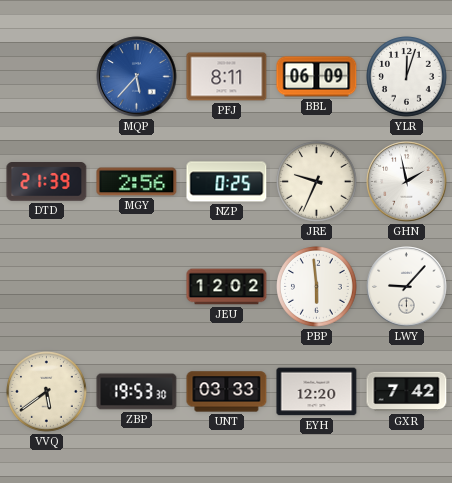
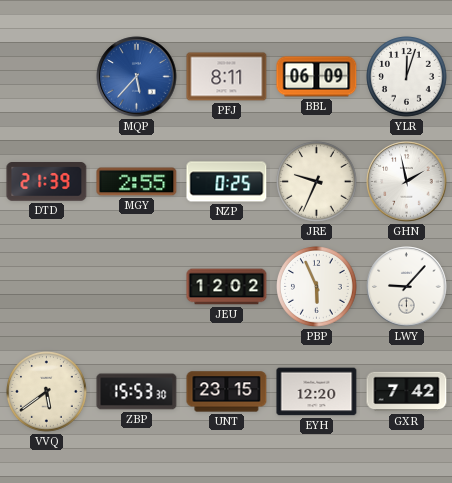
MGY: 2:56 -> 2:55
PBP: 5:59 -> 5:56
ZBP: 19:53 -> 15:53
UNT: 03:33 -> 23:15
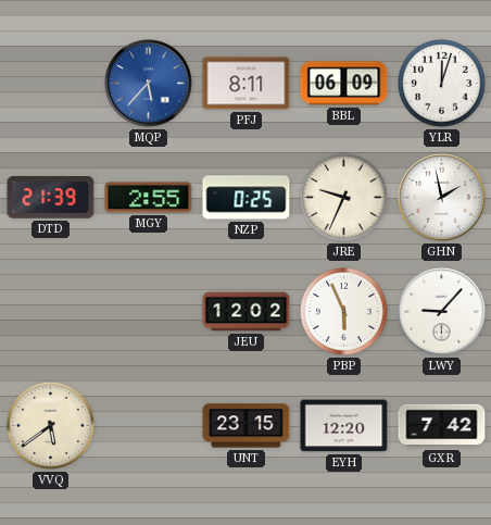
ZBP: 15:53 -> none
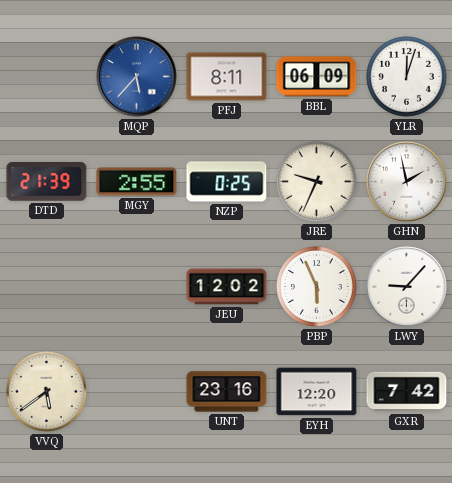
UNT: 23:15 -> 23:16
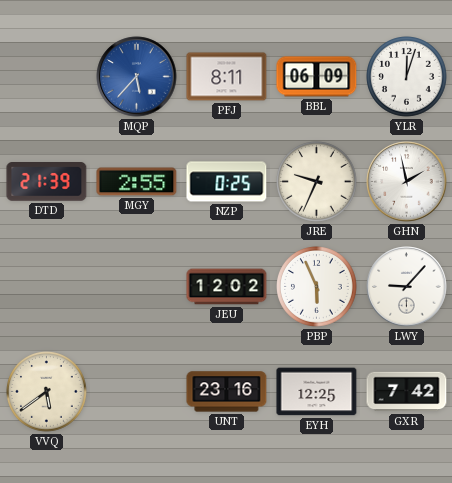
EYH: 12:20 -> 12:25
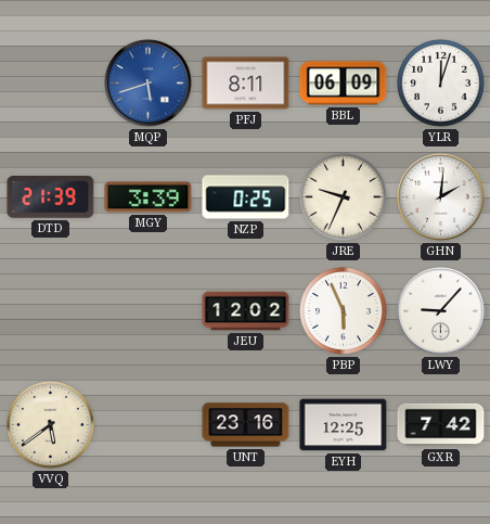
MQP: 5:37 -> 5:42
MGY: 2:55 -> 3:39
GHN: 1:58 -> 2:01
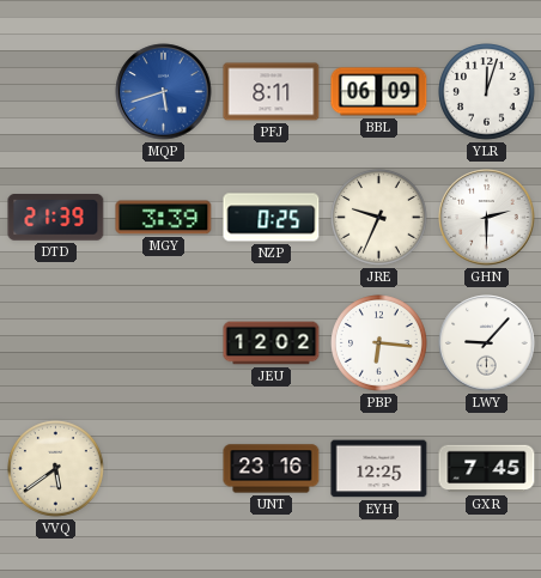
GHN: 2:01 -> 2:30
PBP: 5:56 -> 6:16
GXR: 7:42 -> 7:45
